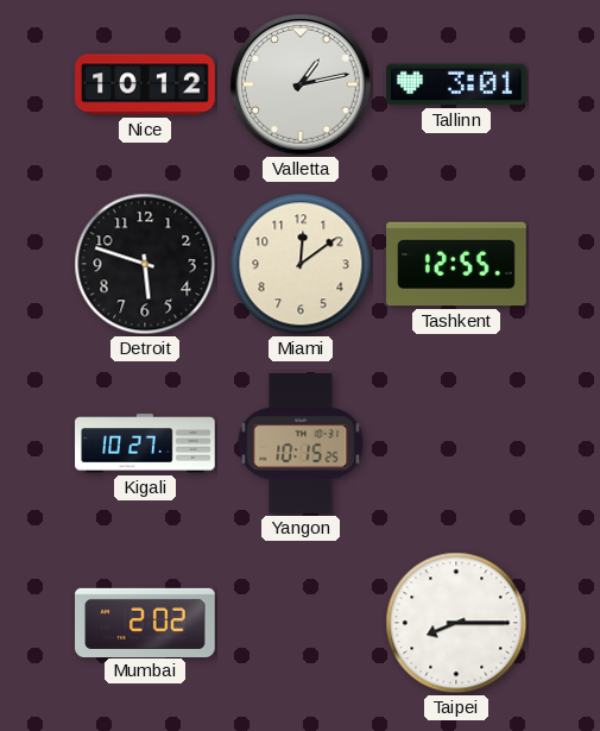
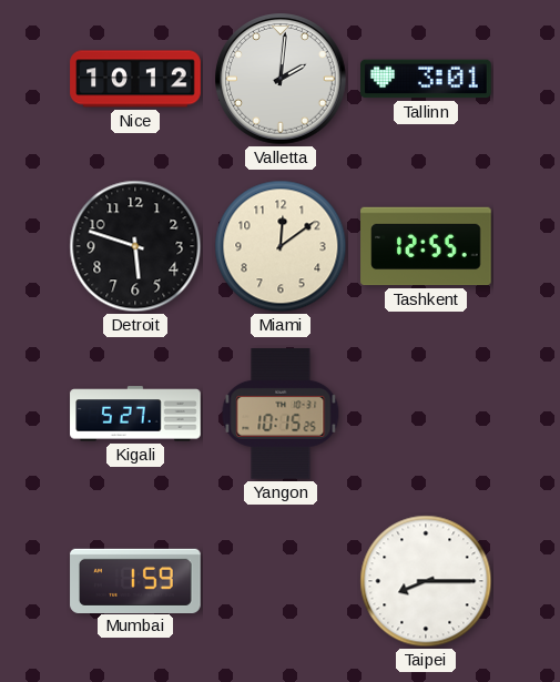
Valletta: 1:13 -> 2:01
Kigali: 10:27 -> 5:27
Mumbai: 2:02 -> 1:59
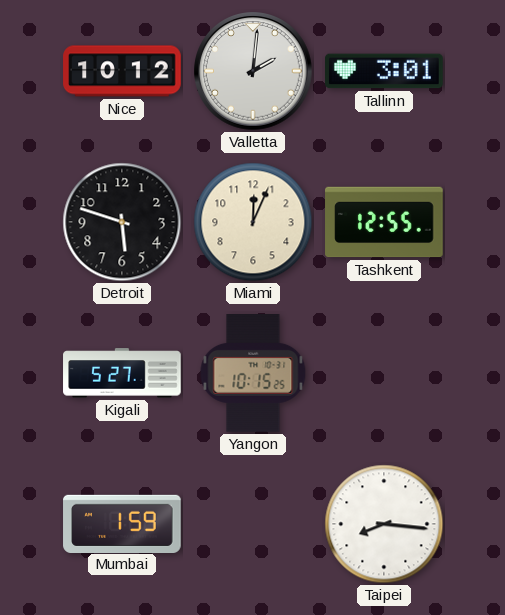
Miami: 12:09 -> 12:04
Taipei: 8:15 -> 8:16
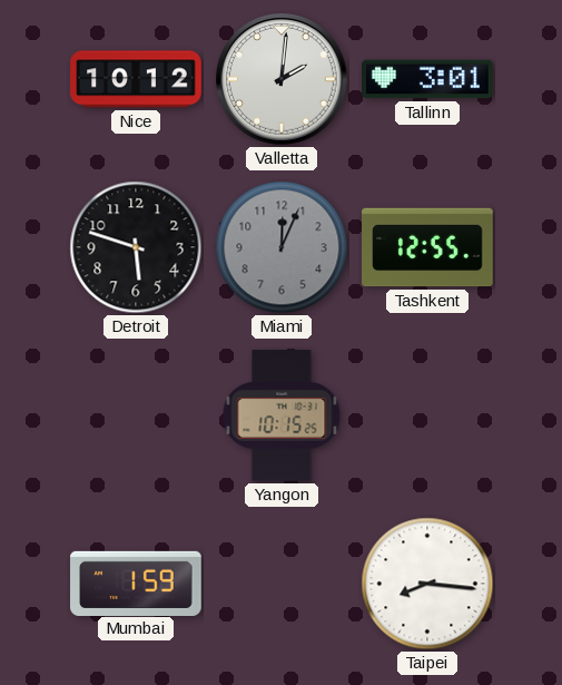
Miami dial: cream -> grey
Kigali: 5:27 -> none
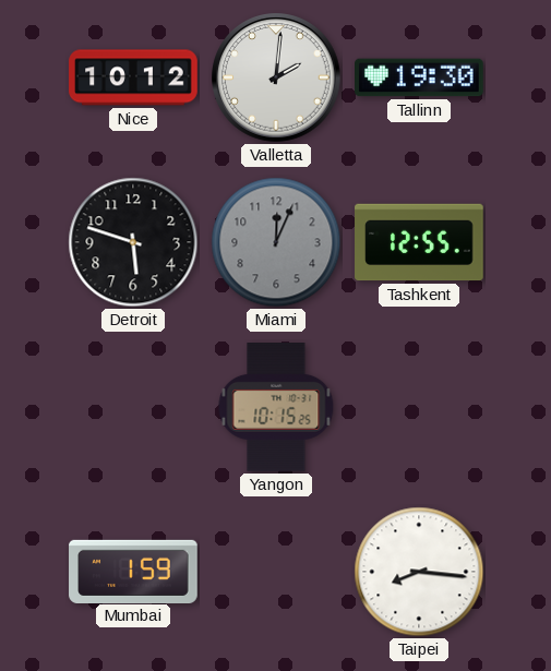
Tallinn: 3:01 -> 19:30
